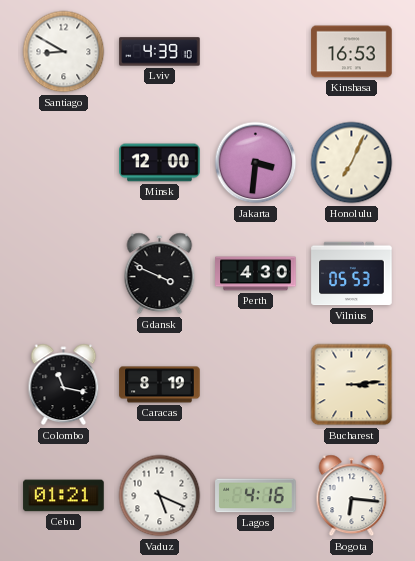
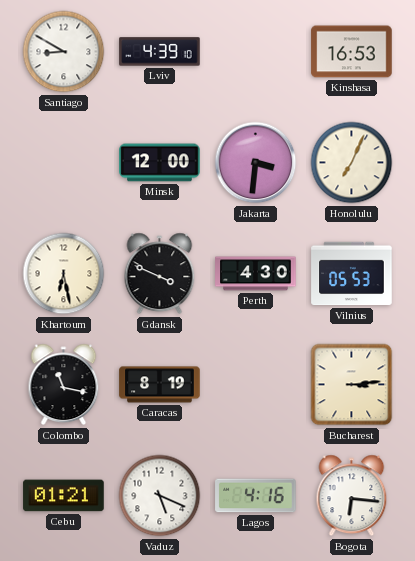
Khartoum: none -> 6:28
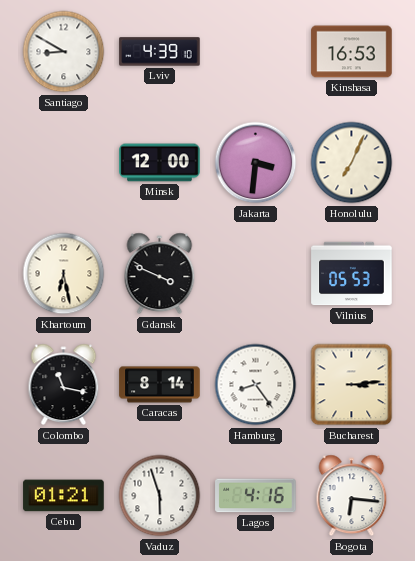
Perth: 4:30 -> none
Caracas: 8:19 -> 8:14
Hamburg: none -> 8:24
Vaduz: 5:19 -> 5:57
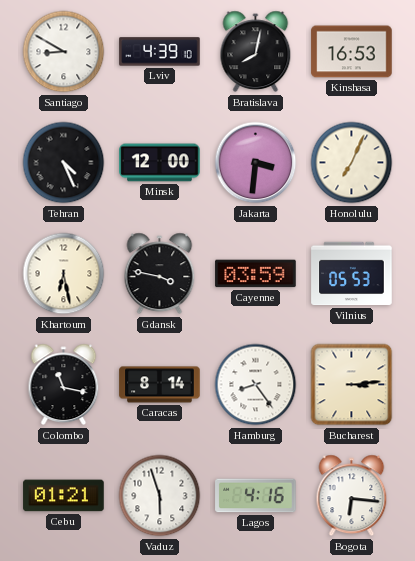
Bratislava: none -> 8:02
Tehran: none -> 4:26
Gdansk: 3:49 -> 3:47
Cayenne: none -> 03:59
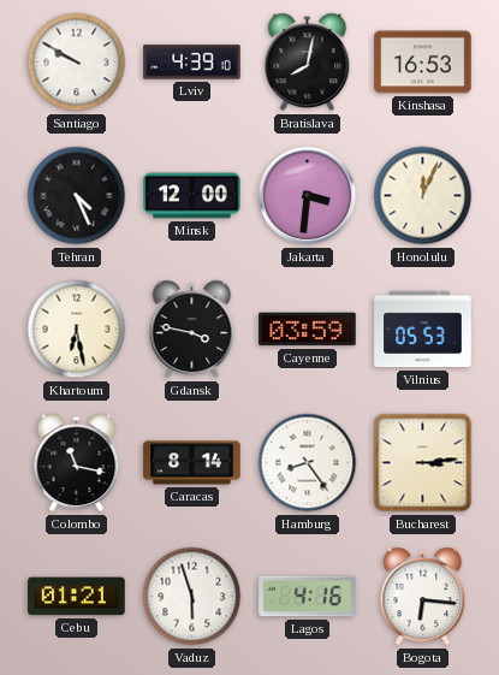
Santiago: 8:50 -> 9:50
Honolulu: 7:04 -> 12:04
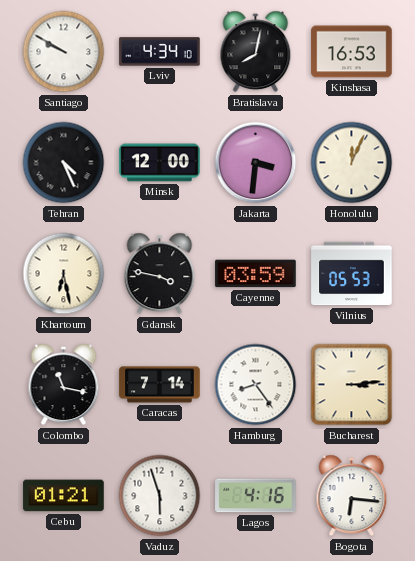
Lviv: 4:39 -> 4:34
Caracas: 8:14 -> 7:14
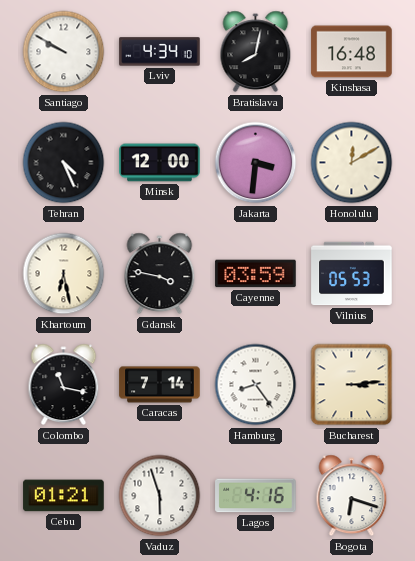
Kinshasa: 16:53 -> 16:48
Honolulu: 12:04 -> 12:10
Bogota: 6:16 -> 6:18
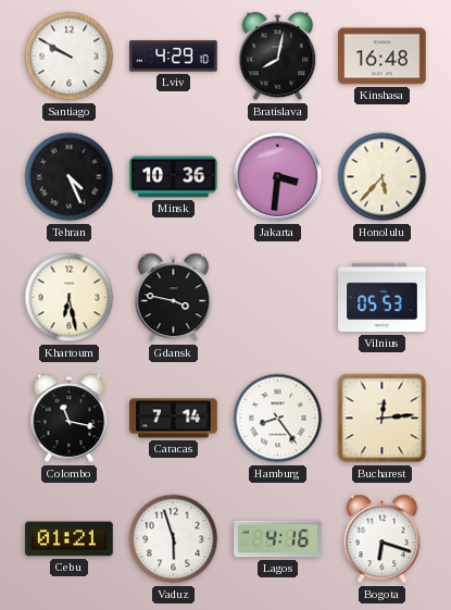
Lviv: 4:34 -> 4:29
Minsk: 12:00 -> 10:36
Honolulu: 12:10 -> 5:37
Cayenne: 03:59 -> none
Bucharest: 3:14 -> 12:14
